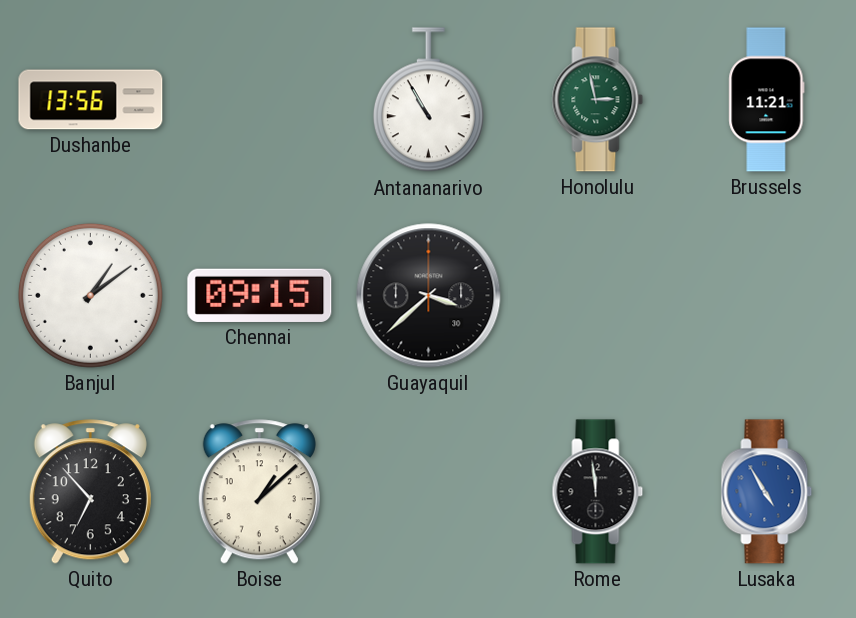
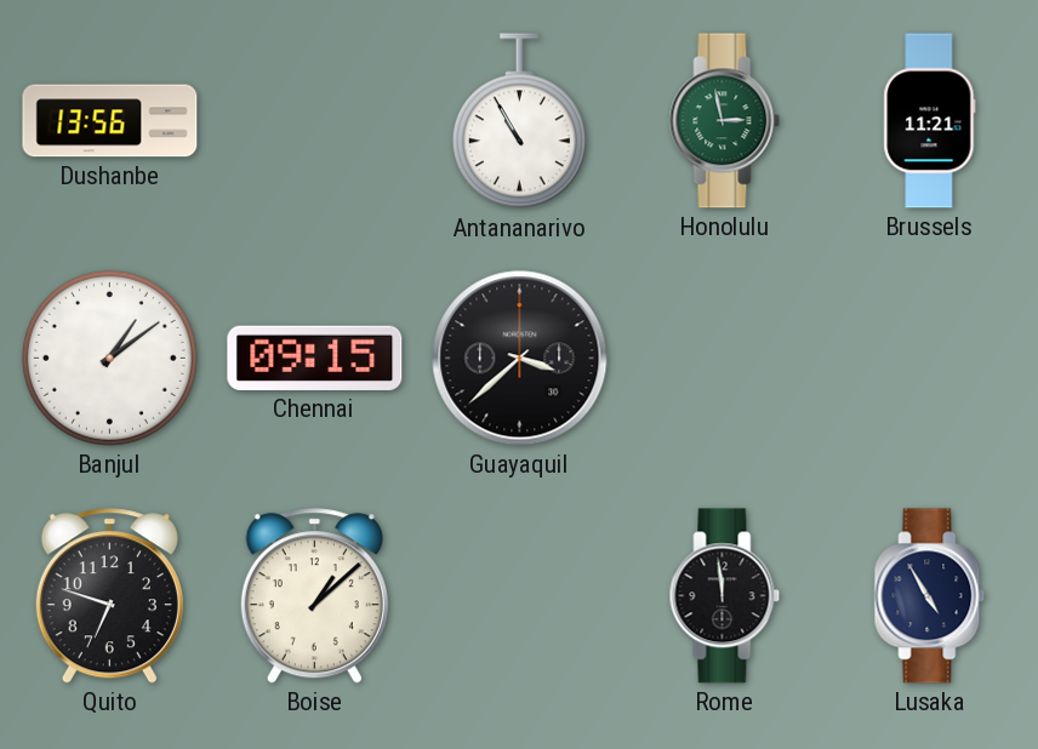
Quito: 6:53 -> 6:48
Lusaka dial: blue -> navy
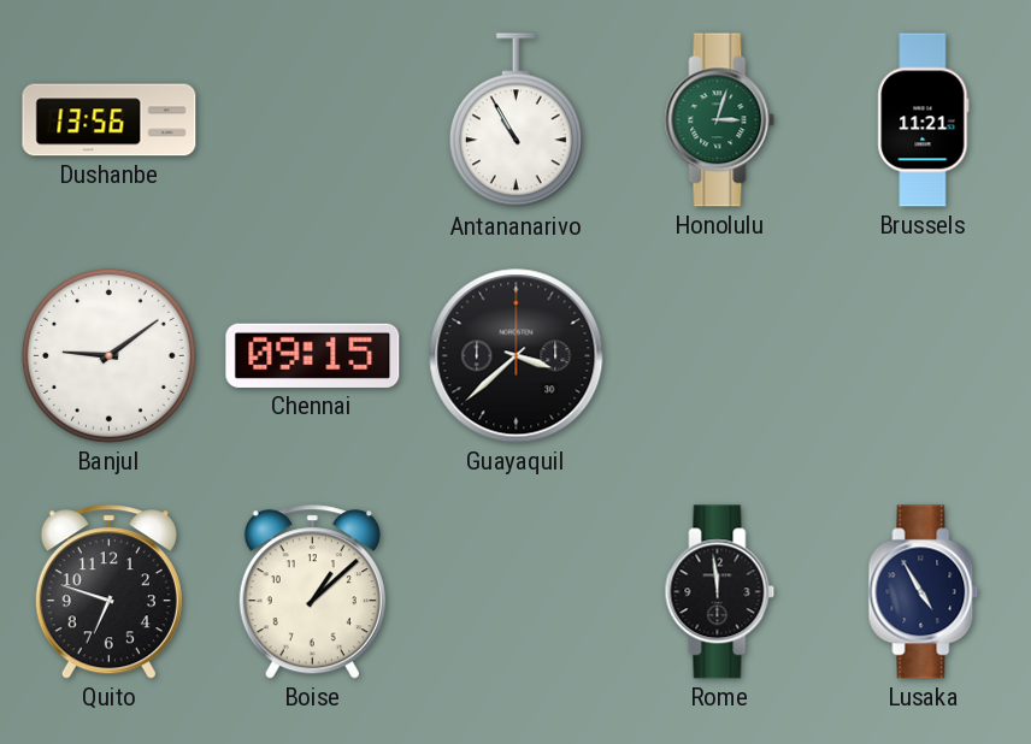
Honolulu: 2:58 -> 3:03
Banjul: 1:09 -> 9:09
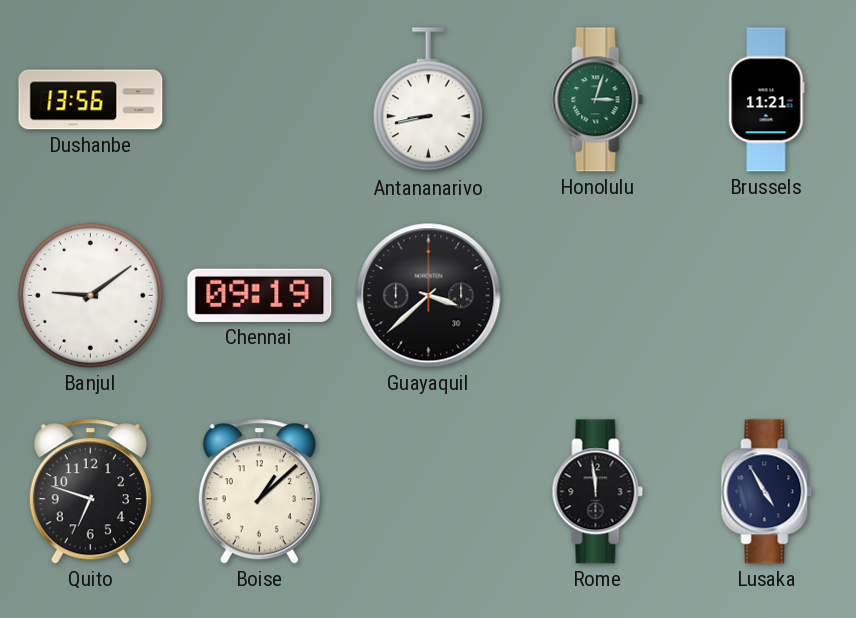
Antananarivo: 10:55 -> 8:43
Chennai: 09:15 -> 09:19
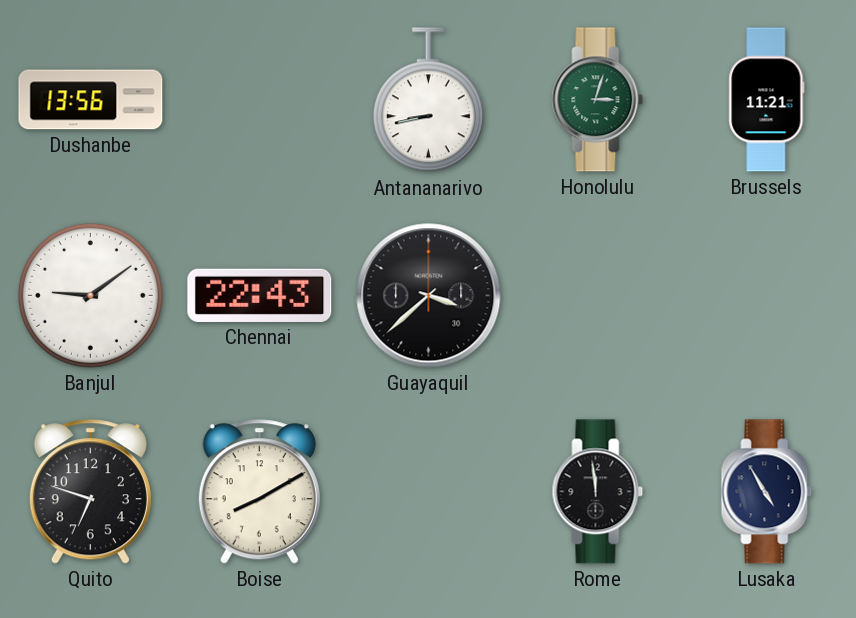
Chennai: 09:19 -> 22:43
Boise: 1:08 -> 8:10
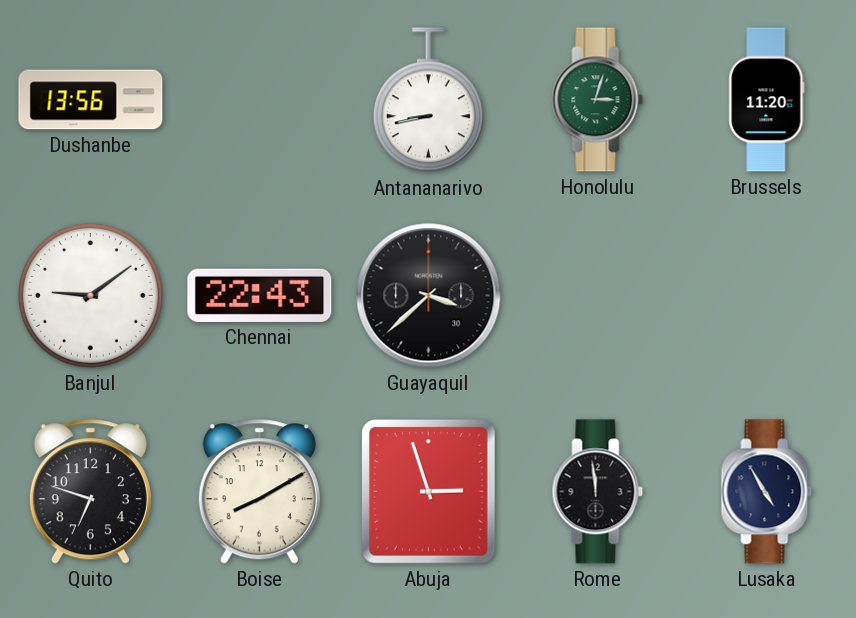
Brussels: 11:21 -> 11:20
Abuja: none -> 2:57
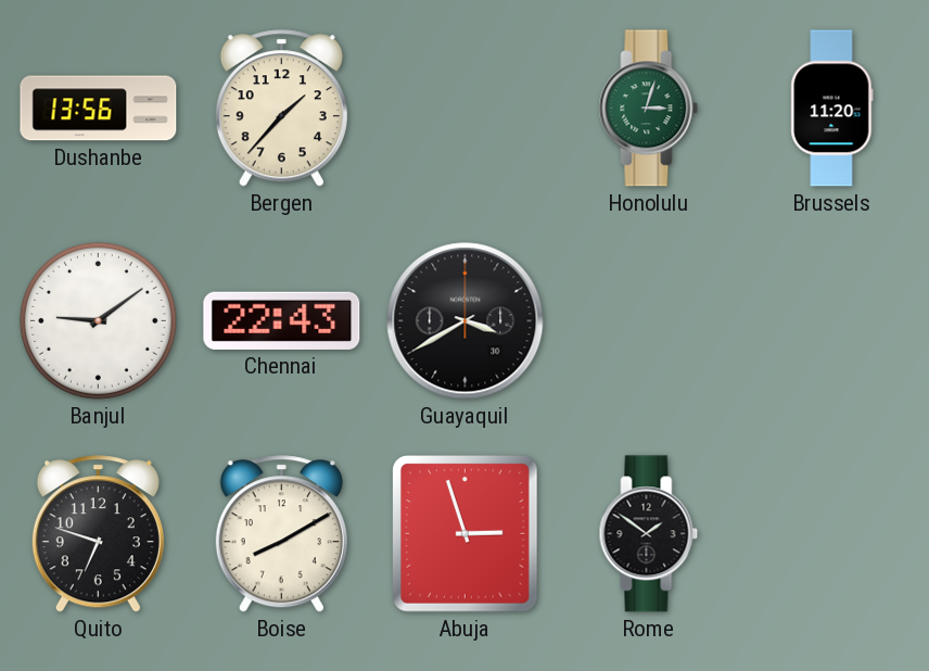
Bergen: none -> 1:37
Antananarivo: 8:43 -> none
Guayaquil: 3:38 -> 3:40
Rome: 11:59 -> 1:51
Lusaka: 4:55 -> none
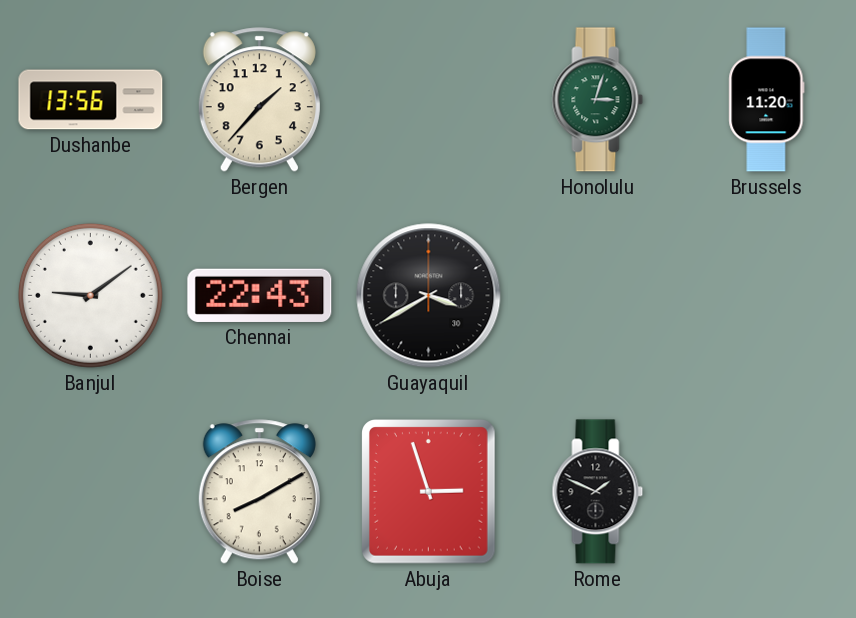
Quito: 6:48 -> none
Rome: 1:51 -> 1:49
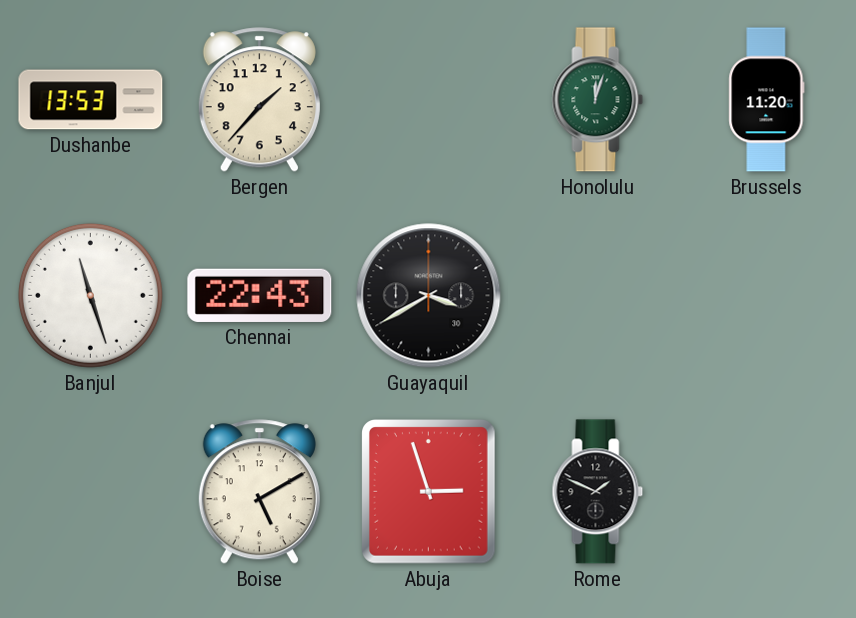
Dushanbe: 13:56 -> 13:53
Honolulu: 3:03 -> 12:03
Banjul: 9:09 -> 11:27
Boise: 8:10 -> 5:10
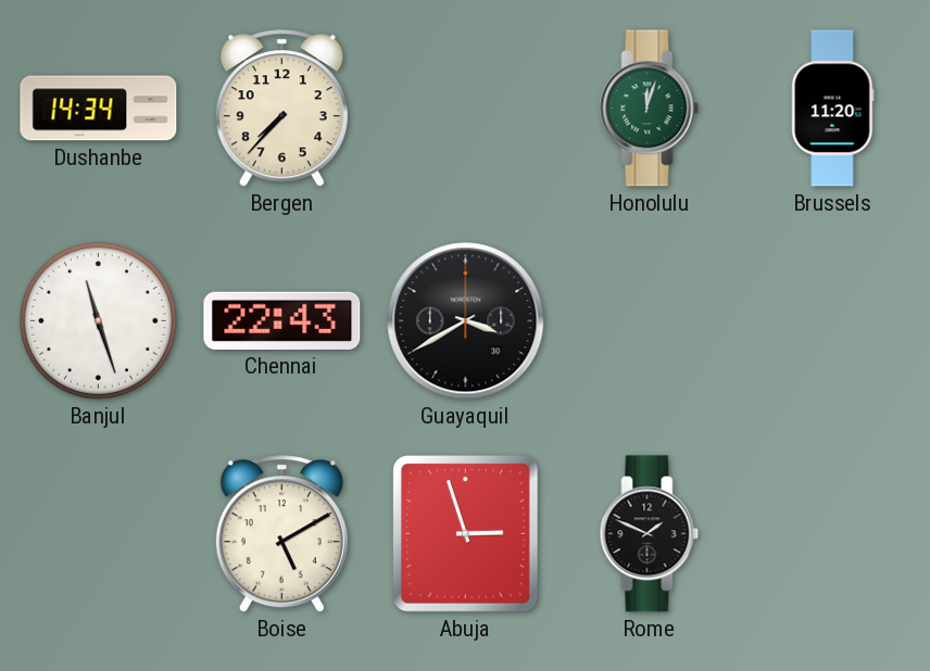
Dushanbe: 13:53 -> 14:34
Bergen: 1:37 -> 7:37
